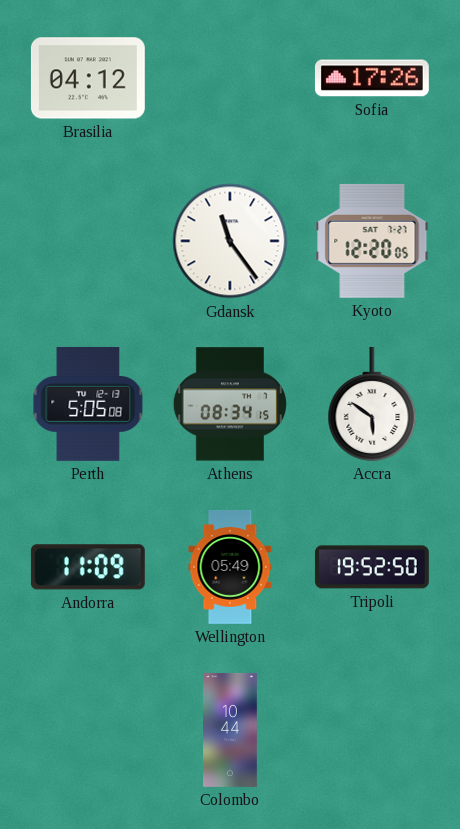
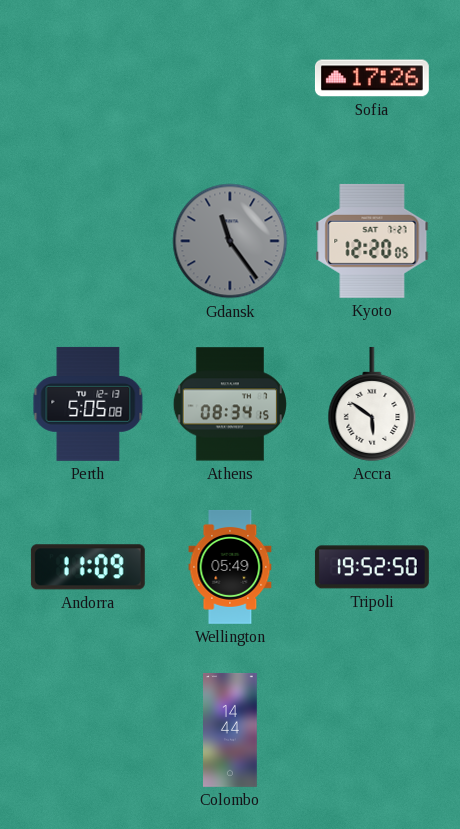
Brasilia: 04:12 -> none
Gdansk dial: white -> grey
Colombo: 10:44 -> 14:44
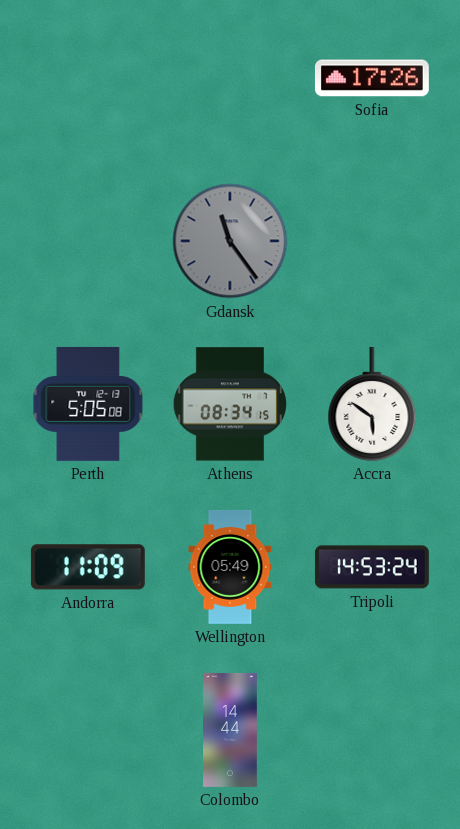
Kyoto: 12:20 -> none
Tripoli: 19:52 -> 14:53
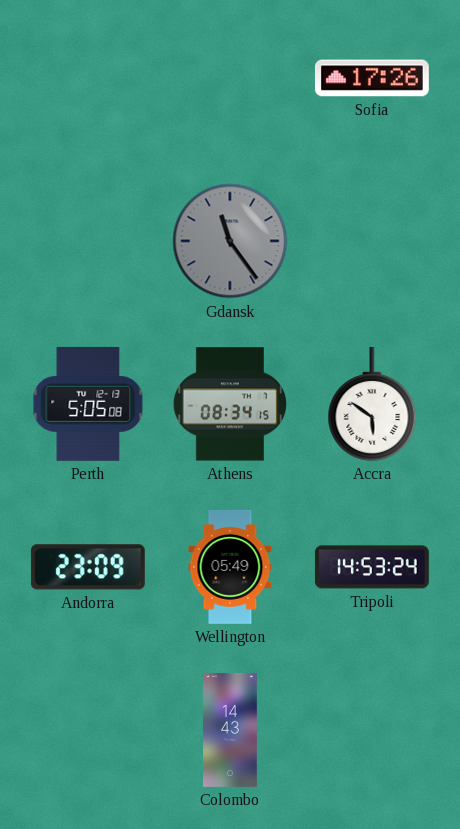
Andorra: 11:09 -> 23:09
Colombo: 14:44 -> 14:43
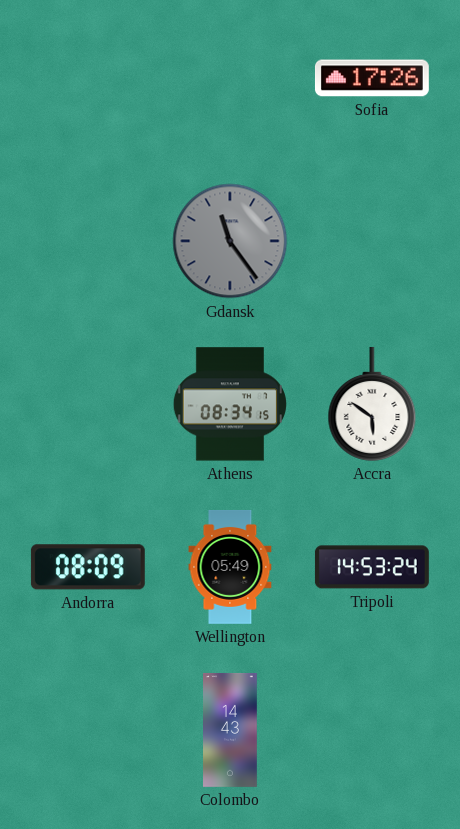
Perth: 5:05 -> none
Andorra: 23:09 -> 08:09
